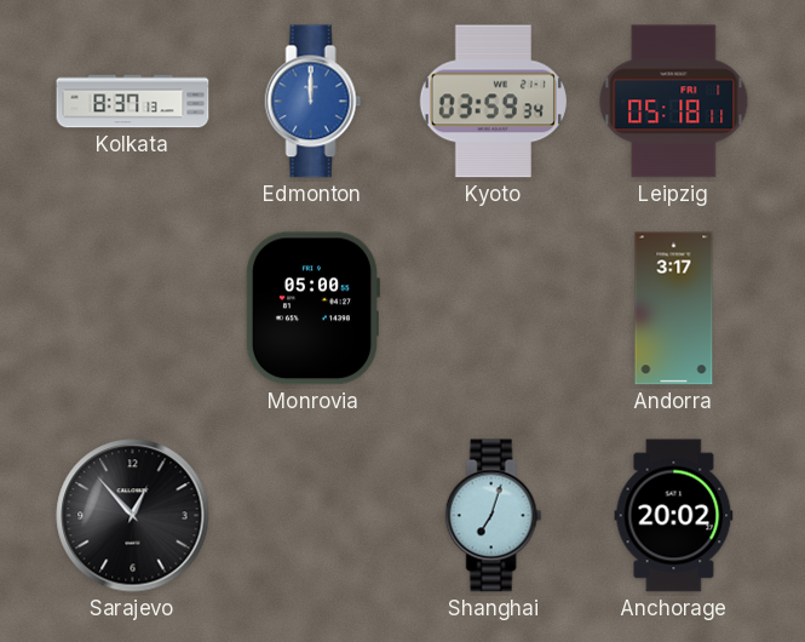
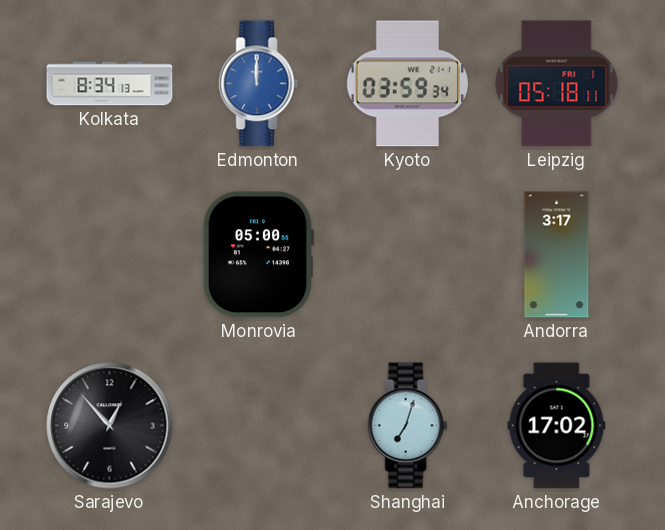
Kolkata: 8:37 -> 8:34
Anchorage: 20:02 -> 17:02
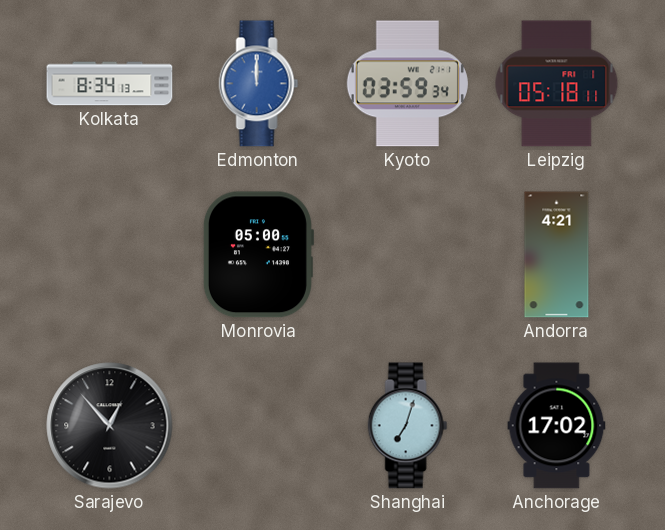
Andorra: 3:17 -> 4:21
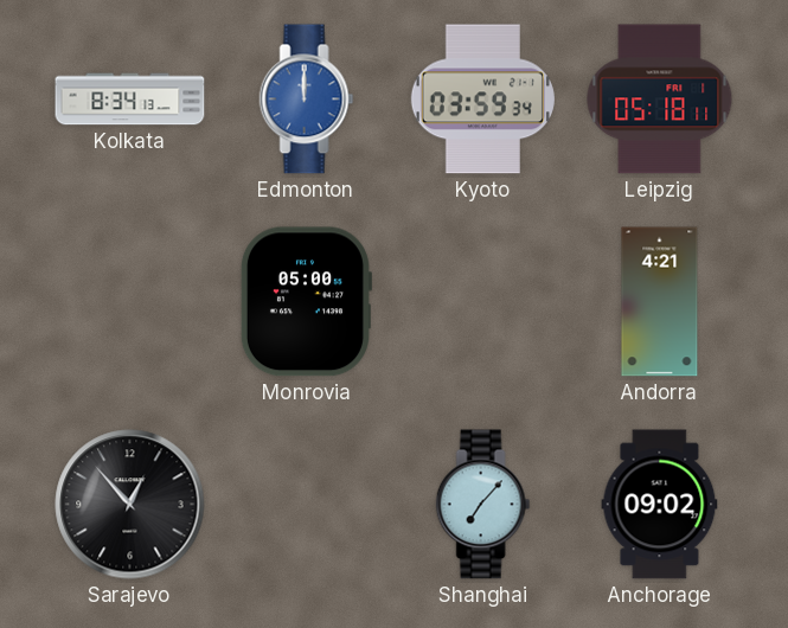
Shanghai: 7:03 -> 7:07
Anchorage: 17:02 -> 09:02
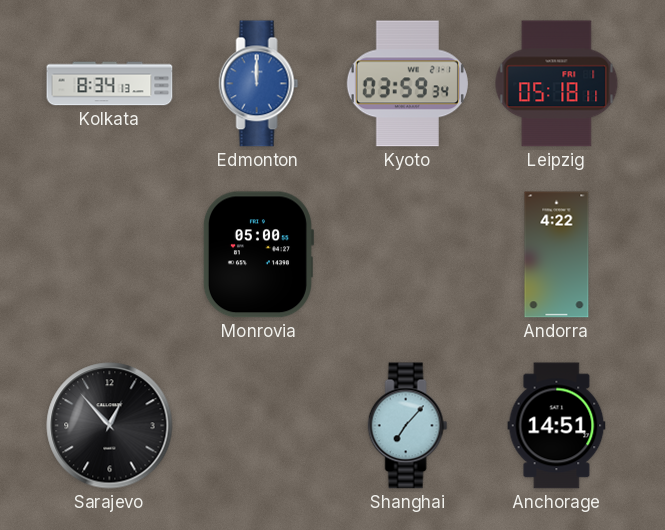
Andorra: 4:21 -> 4:22
Anchorage: 09:02 -> 14:51
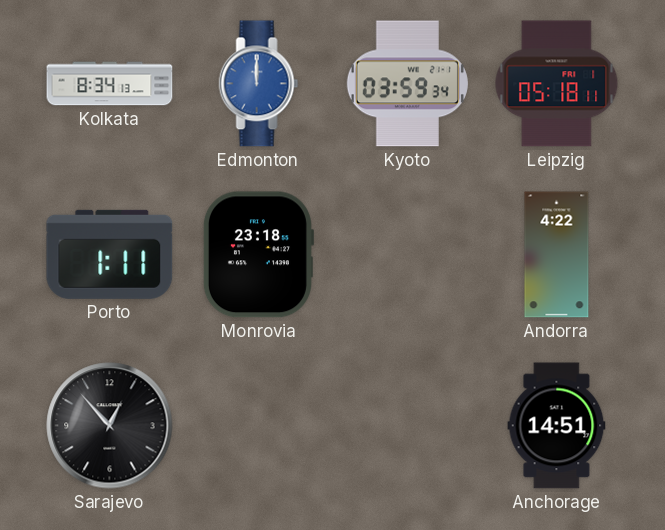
Porto: none -> 1:11
Monrovia: 05:00 -> 23:18
Shanghai: 7:07 -> none
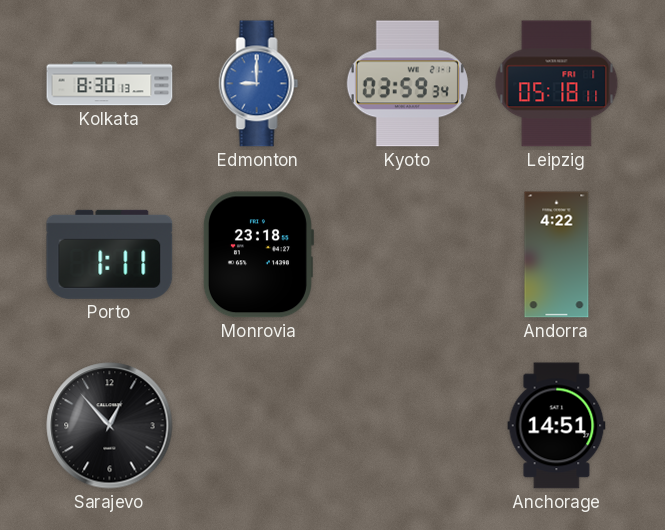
Kolkata: 8:34 -> 8:30
Edmonton: 12:00 -> 9:00
